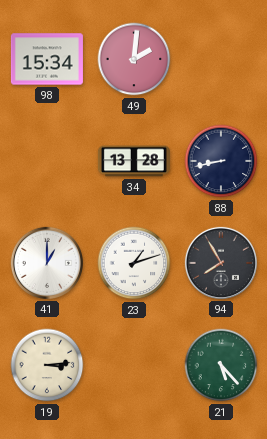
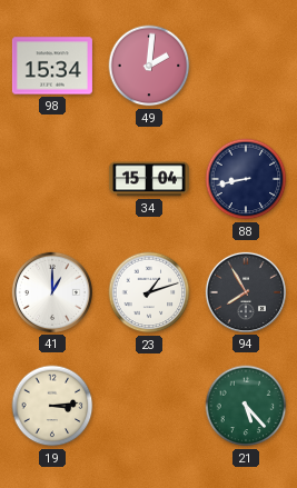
34: 13:28 -> 15:04
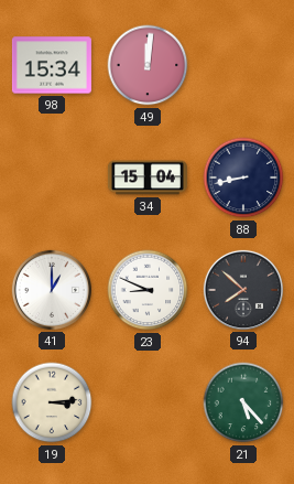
49: 2:01 -> 12:01
23: 1:12 -> 8:49
94: 7:55 -> 7:52
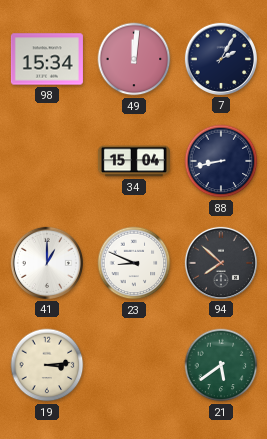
7: none -> 2:05
21: 5:23 -> 5:39
